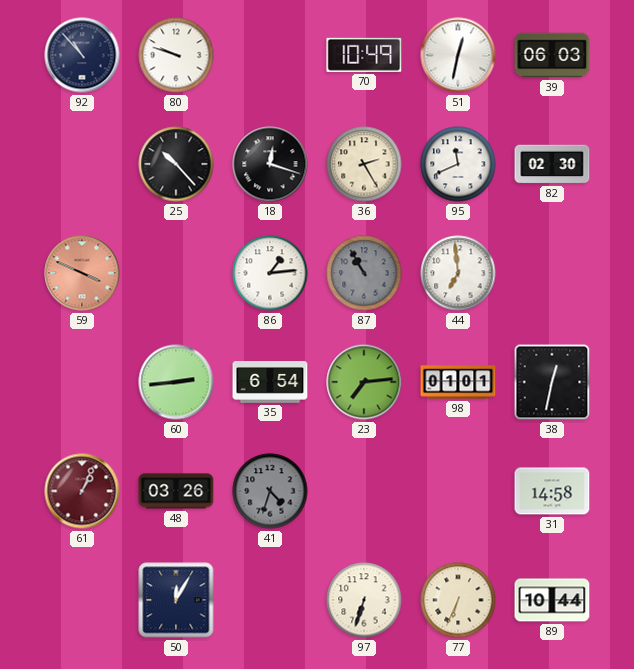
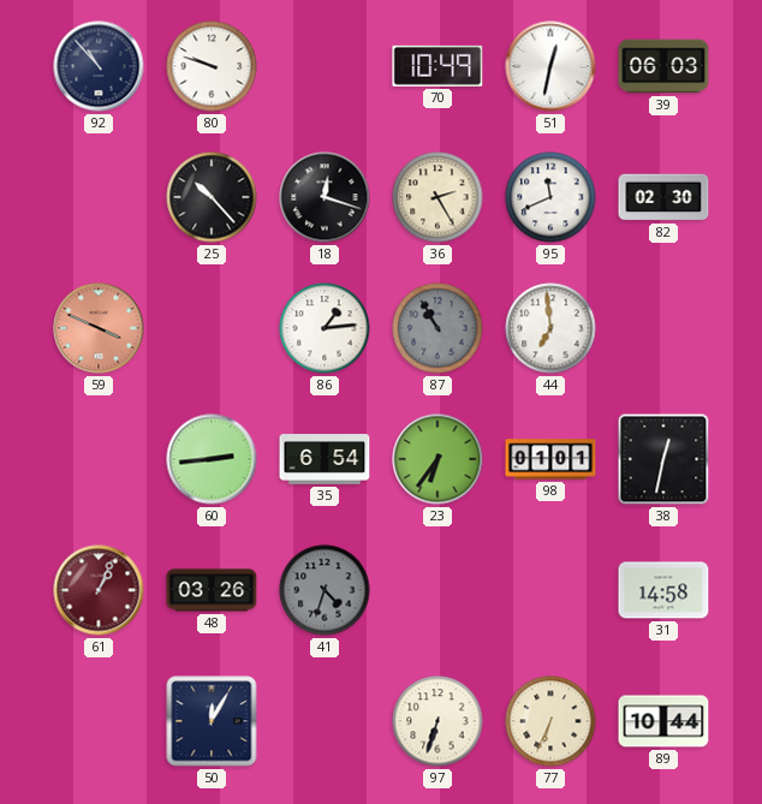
23: 7:14 -> 6:36
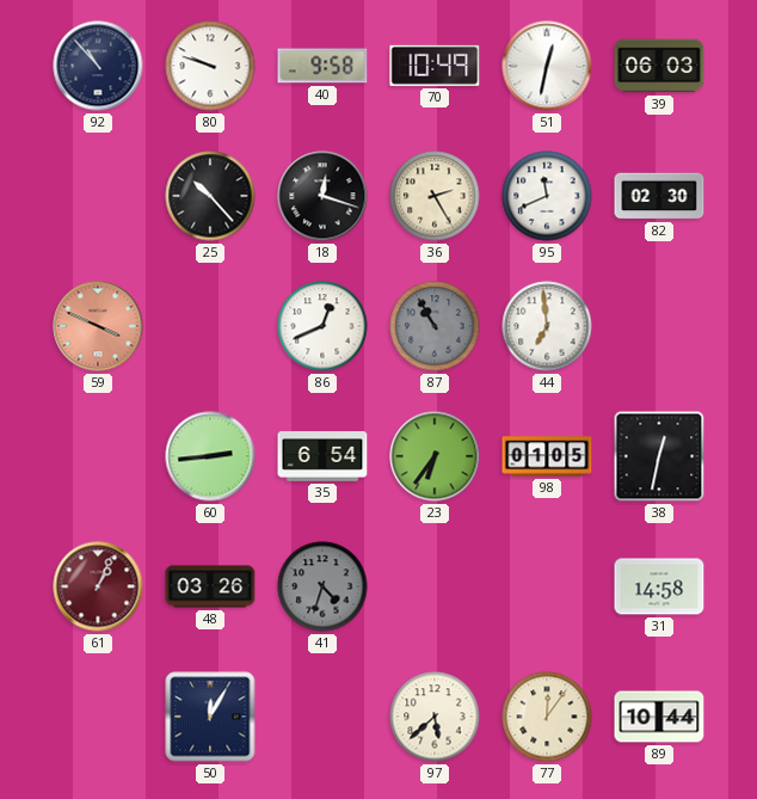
40: none -> 9:58
86: 1:14 -> 12:41
98: 01:01 -> 01:05
97: 6:33 -> 5:38
77: 6:34 -> 12:06
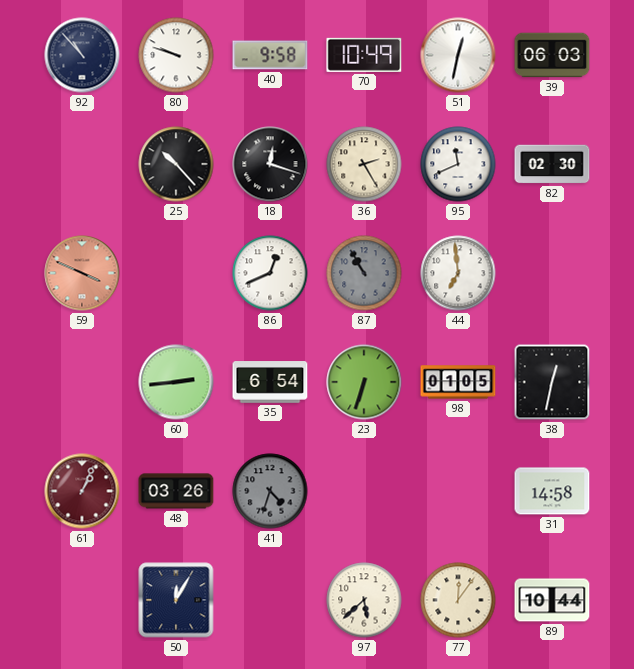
23: 6:36 -> 6:33
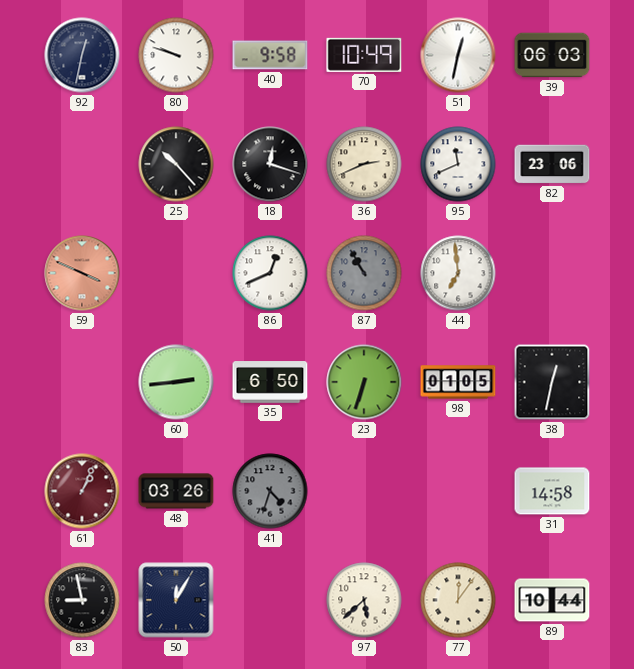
92: 10:53 -> 12:32
36: 2:25 -> 2:41
82: 02:30 -> 23:06
35: 6:54 -> 6:50
83: none -> 8:58
